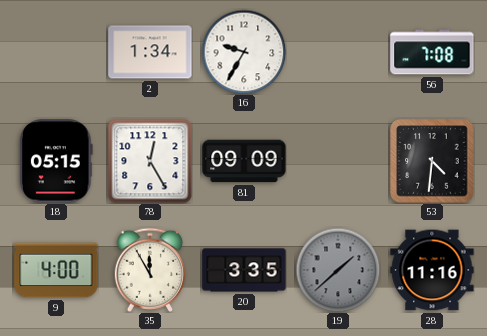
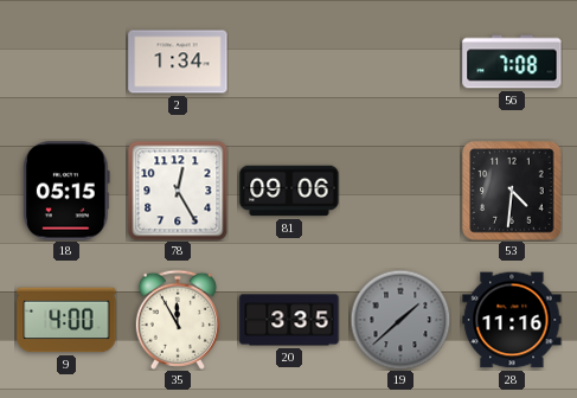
16: 9:35 -> none
81: 09:09 -> 09:06
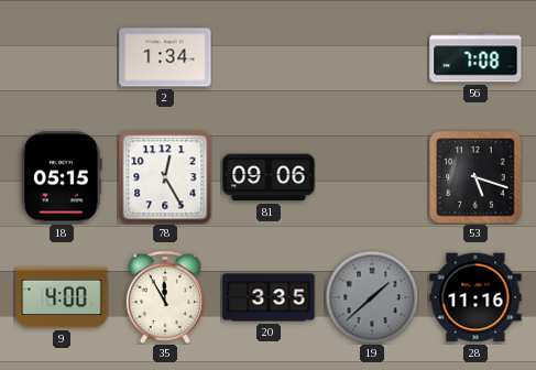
53: 4:31 -> 5:18
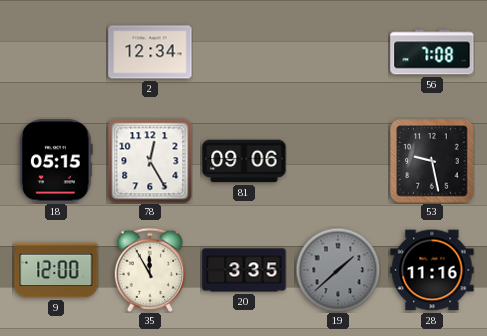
2: 1:34 -> 12:34
53: 5:18 -> 9:28
9: 4:00 -> 12:00
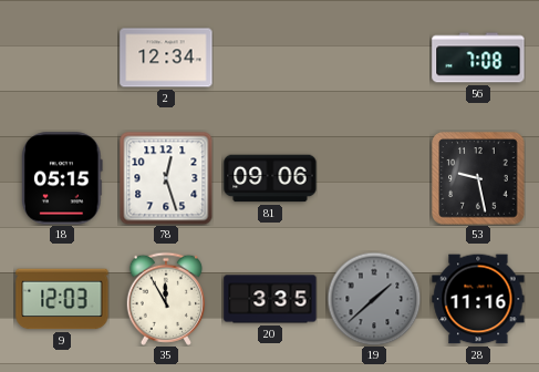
78: 12:25 -> 12:27
9: 12:00 -> 12:03
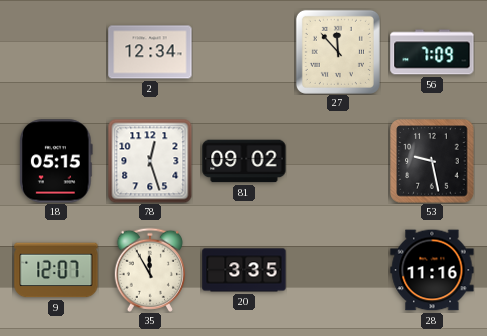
27: none -> 11:53
56: 7:08 -> 7:09
81: 09:06 -> 09:02
9: 12:03 -> 12:07
19: 1:38 -> none
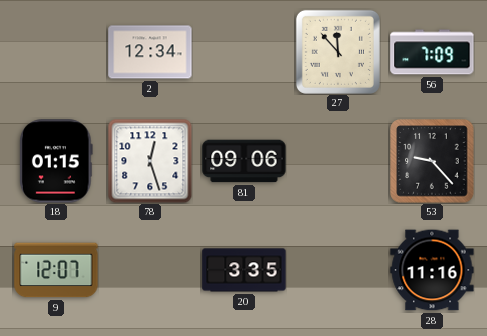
18: 05:15 -> 01:15
81: 09:02 -> 09:06
53: 9:28 -> 9:23
35: 11:55 -> none
